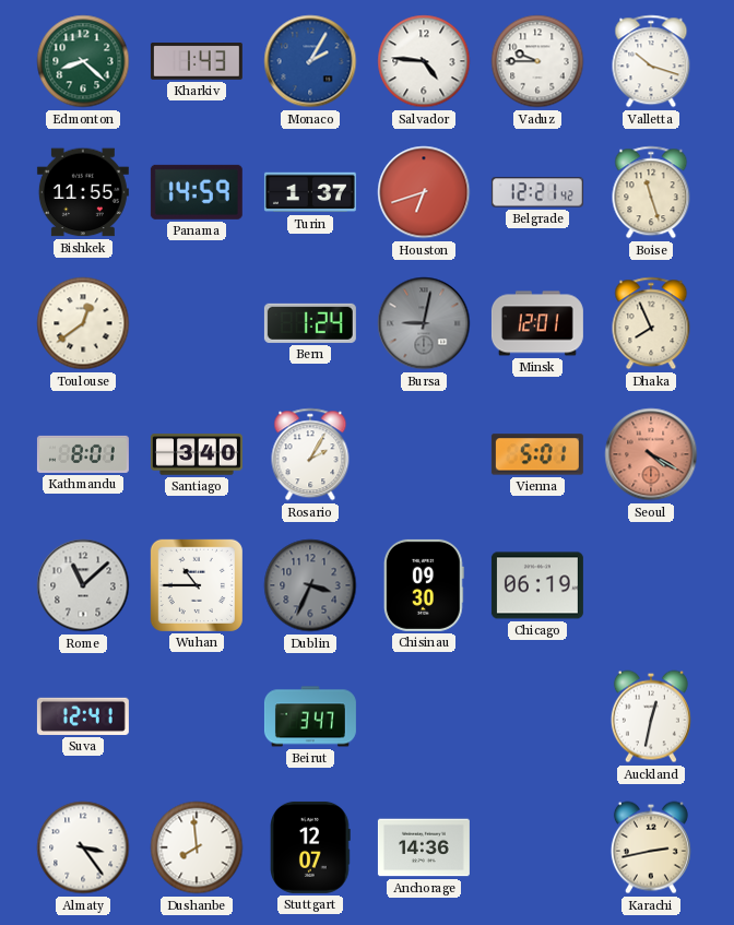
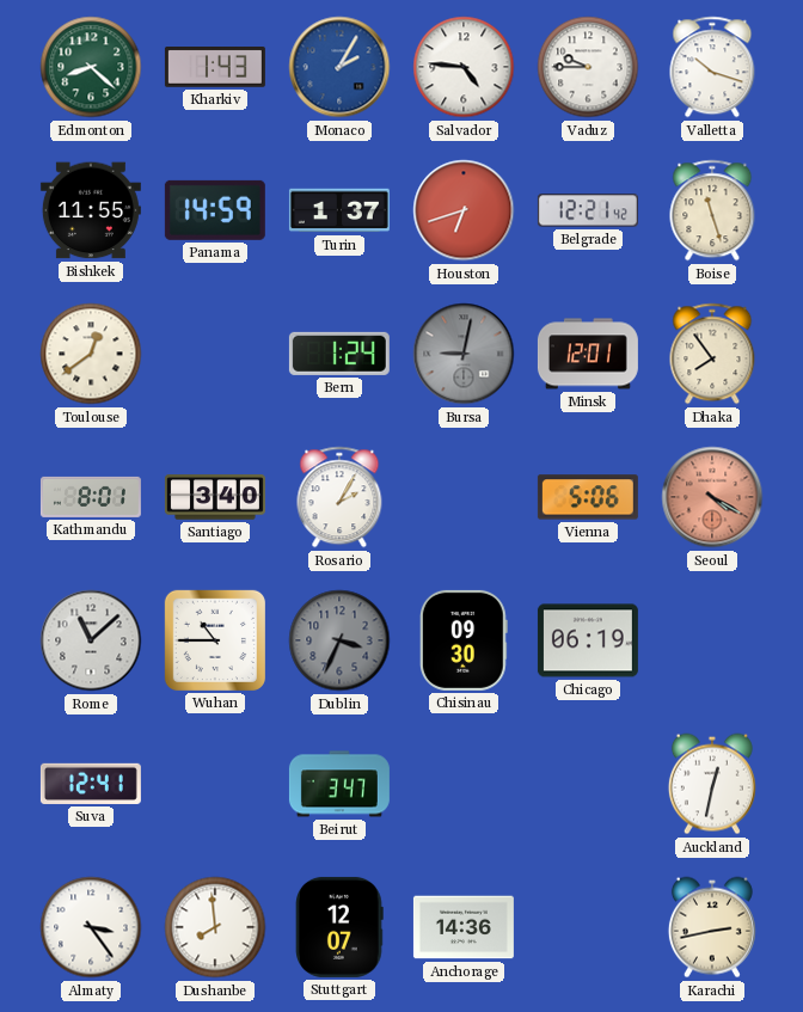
Dhaka: 7:56 -> 7:54
Vienna: 5:01 -> 5:06
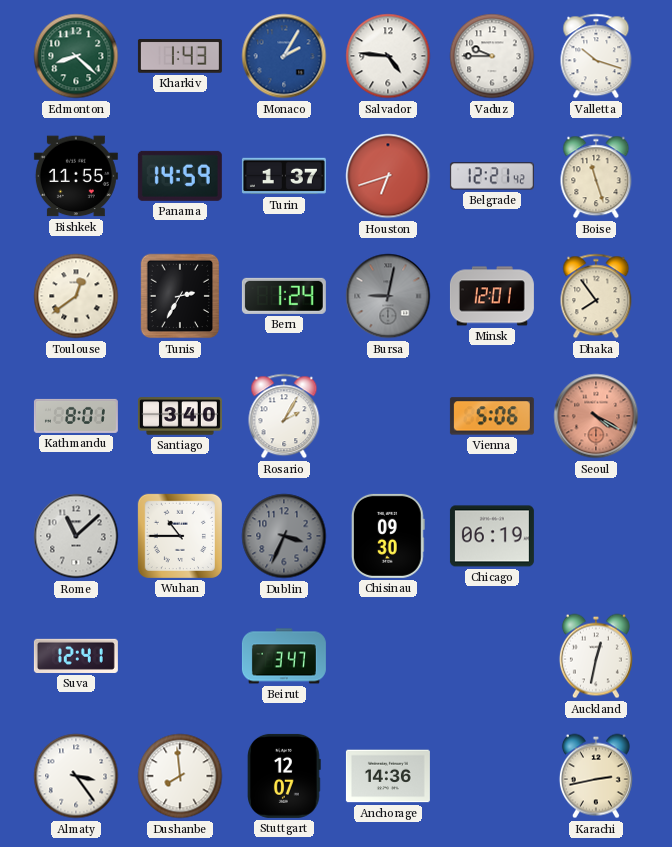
Tunis: none -> 2:35
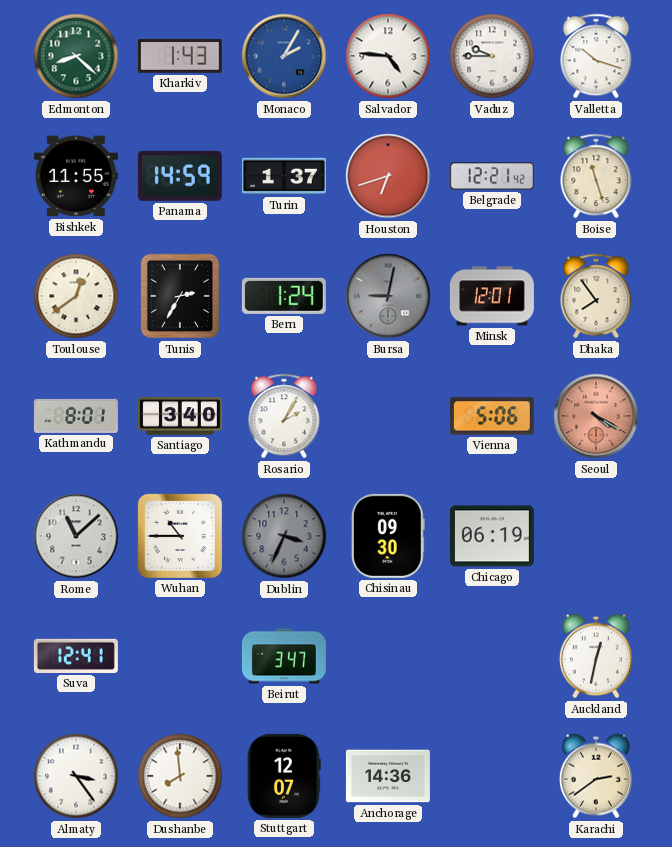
Karachi: 2:43 -> 2:39
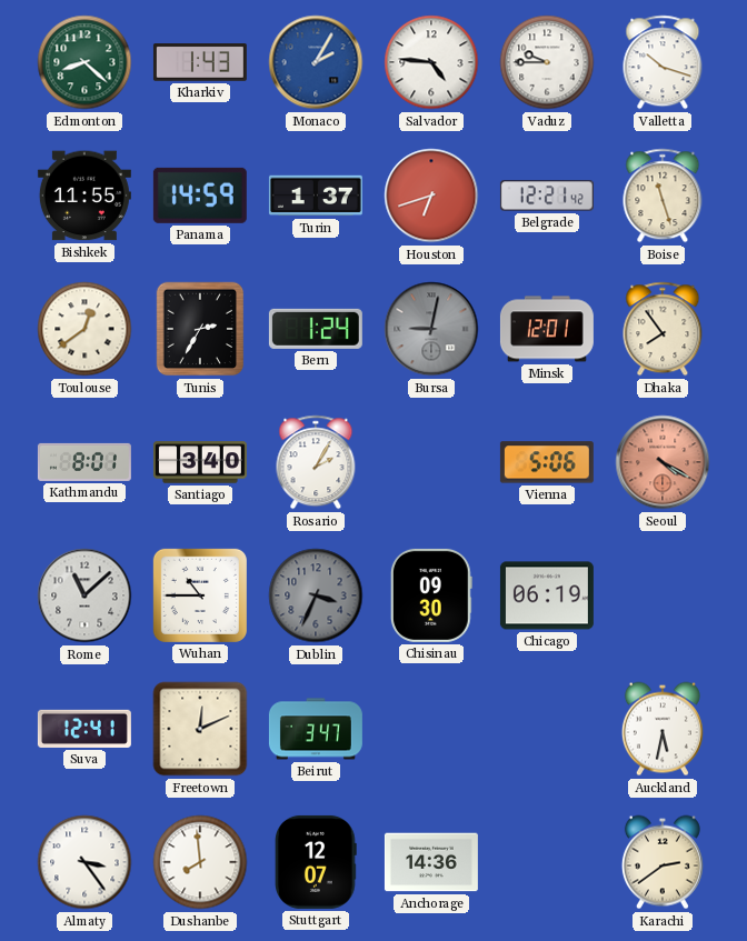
Freetown: none -> 12:11
Auckland: 12:32 -> 5:32
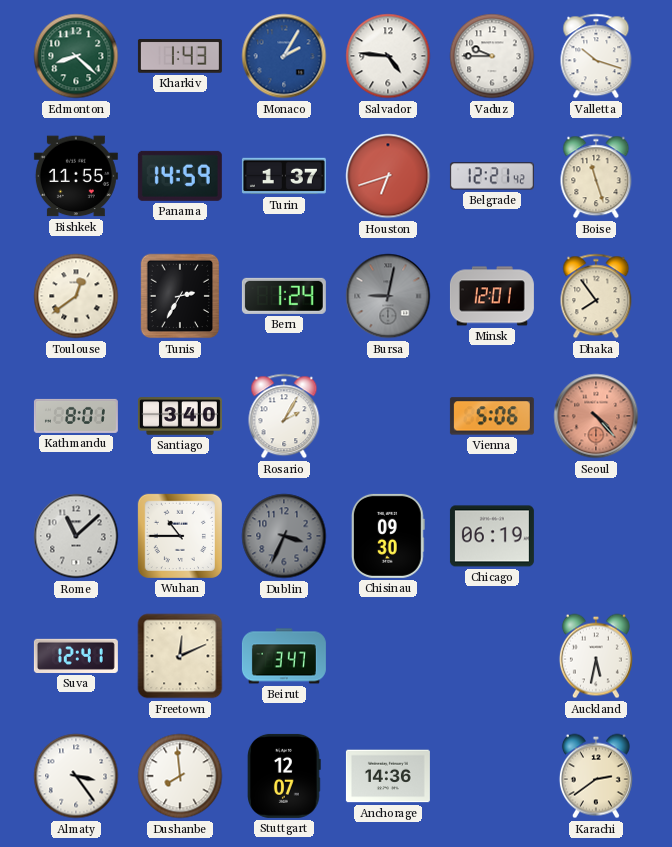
Seoul: 4:20 -> 4:23
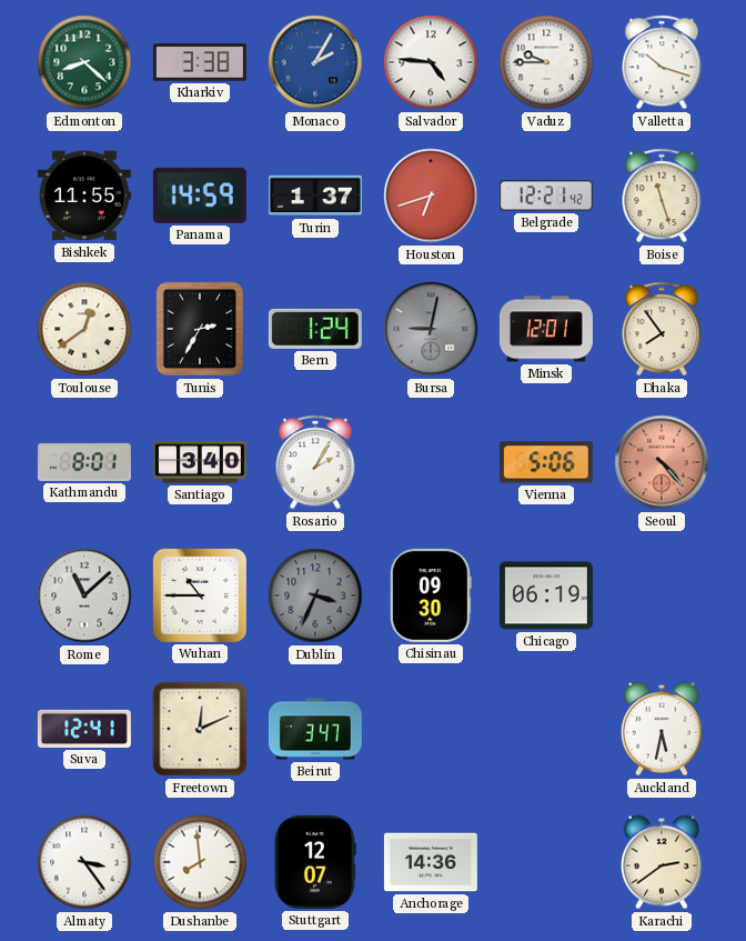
Kharkiv: 1:43 -> 3:38
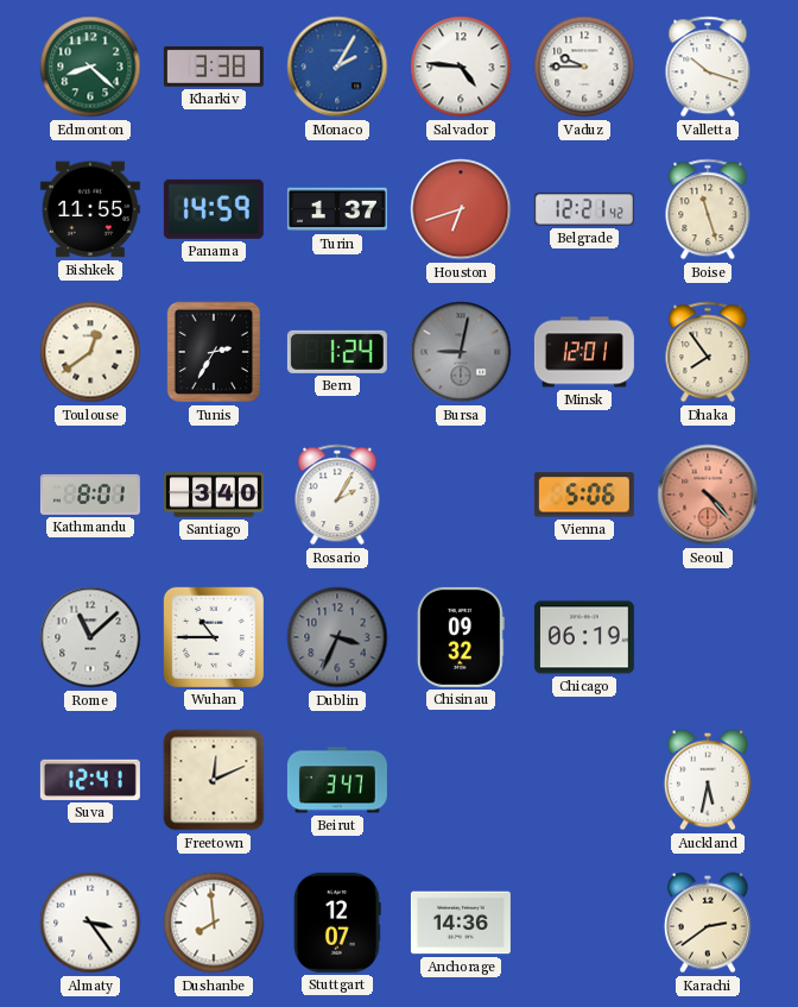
Chisinau: 09:30 -> 09:32
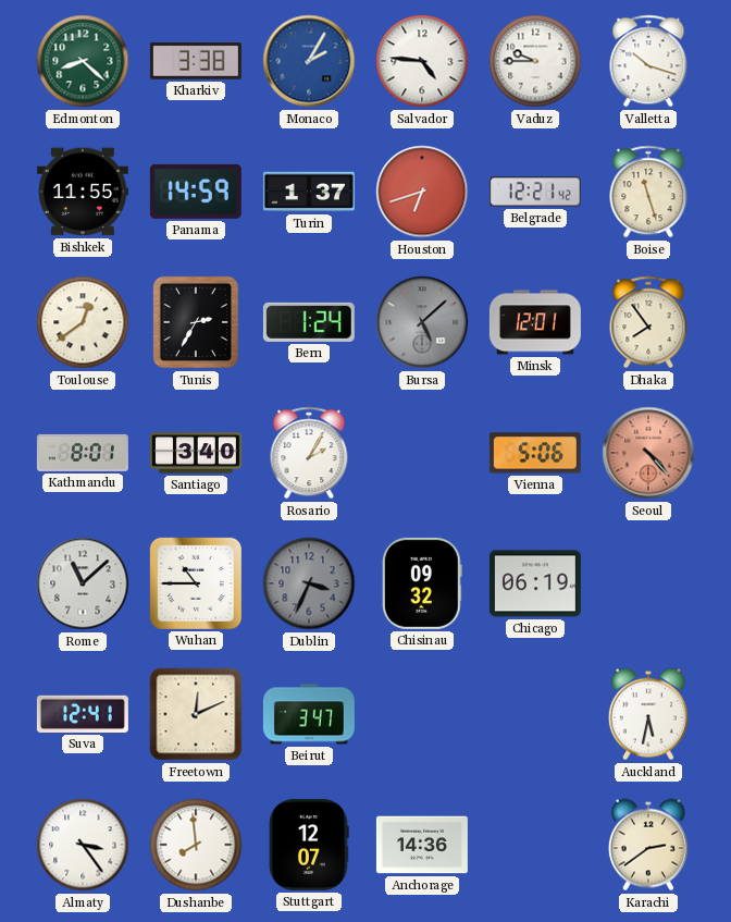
Bursa: 9:02 -> 5:08
